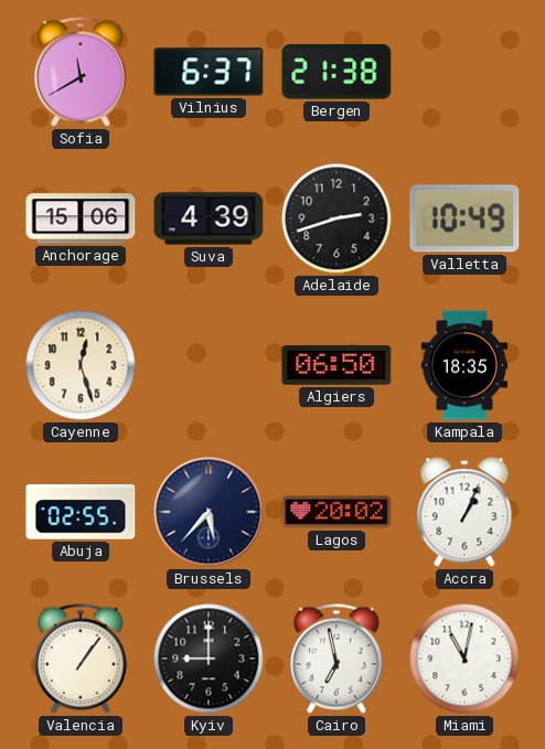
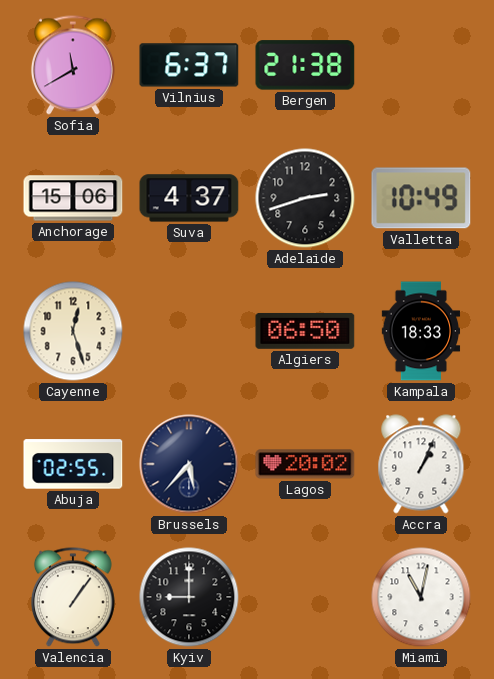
Suva: 4:39 -> 4:37
Kampala: 18:35 -> 18:33
Cairo: 6:58 -> none
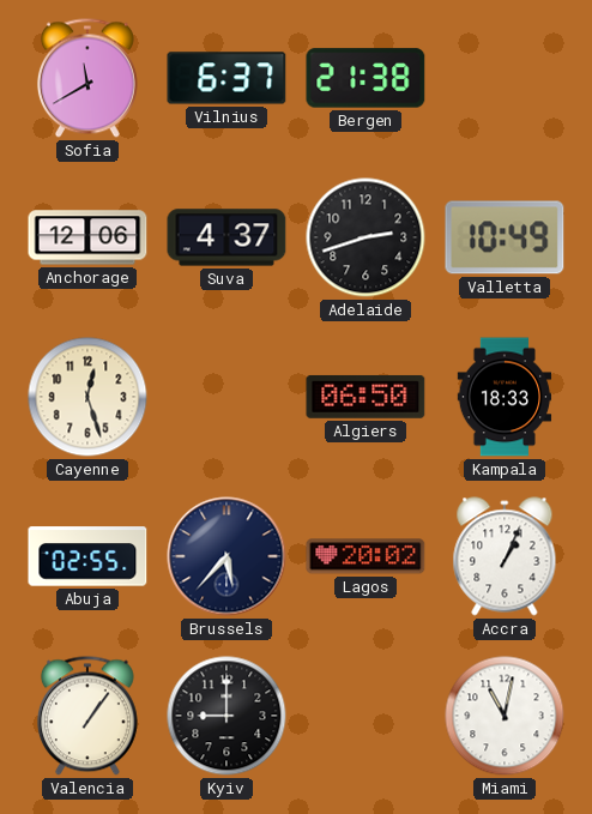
Anchorage: 15:06 -> 12:06
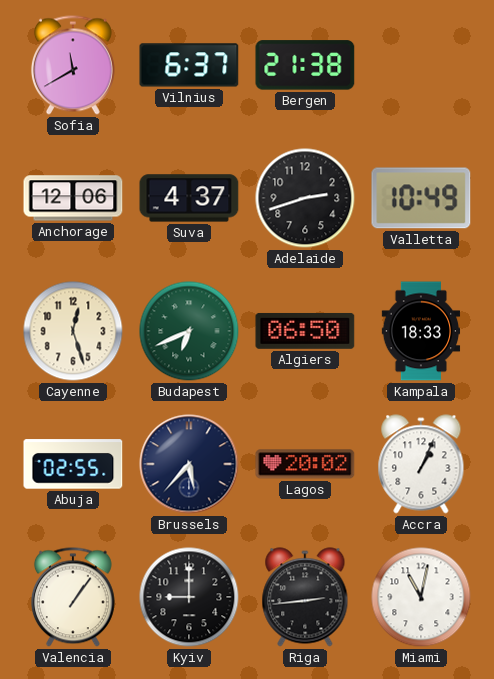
Budapest: none -> 6:41
Riga: none -> 2:44
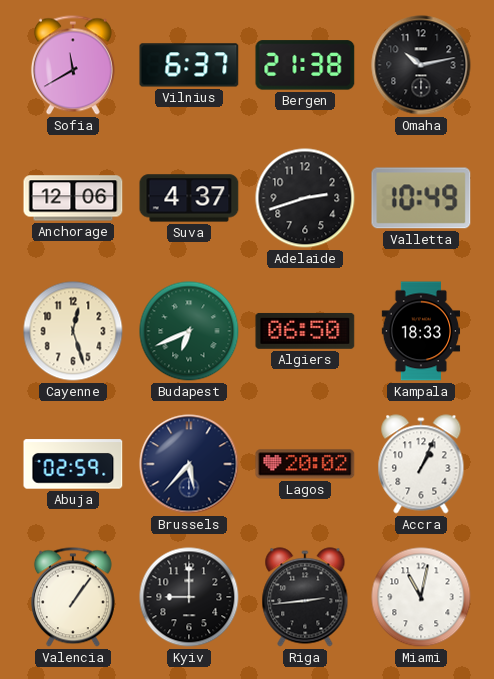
Omaha: none -> 10:13
Abuja: 02:55 -> 02:59
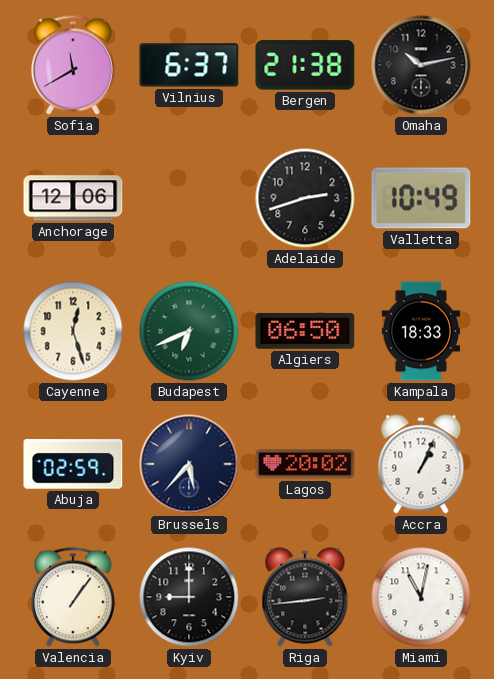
Suva: 4:37 -> none
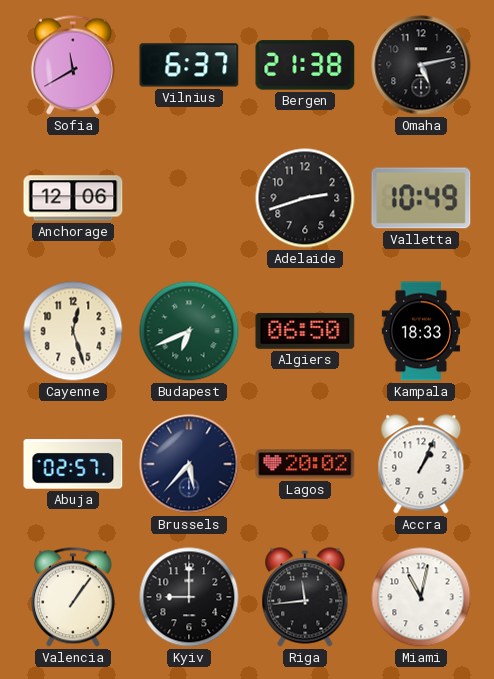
Omaha: 10:13 -> 5:13
Abuja: 02:59 -> 02:57
Riga: 2:44 -> 11:44
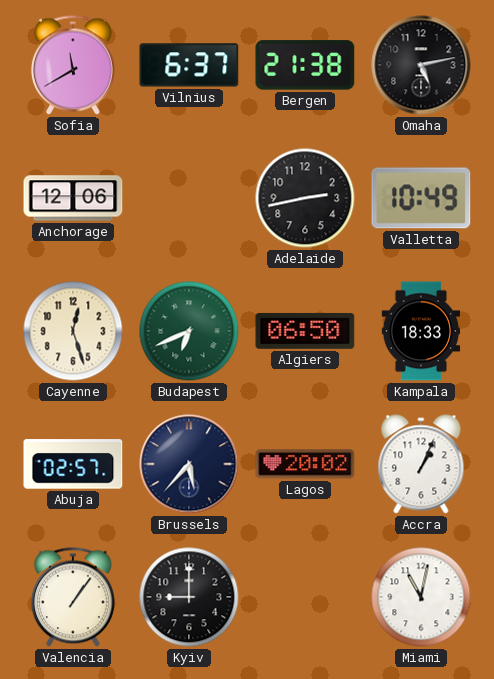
Adelaide: 2:42 -> 2:43
Riga: 11:44 -> none
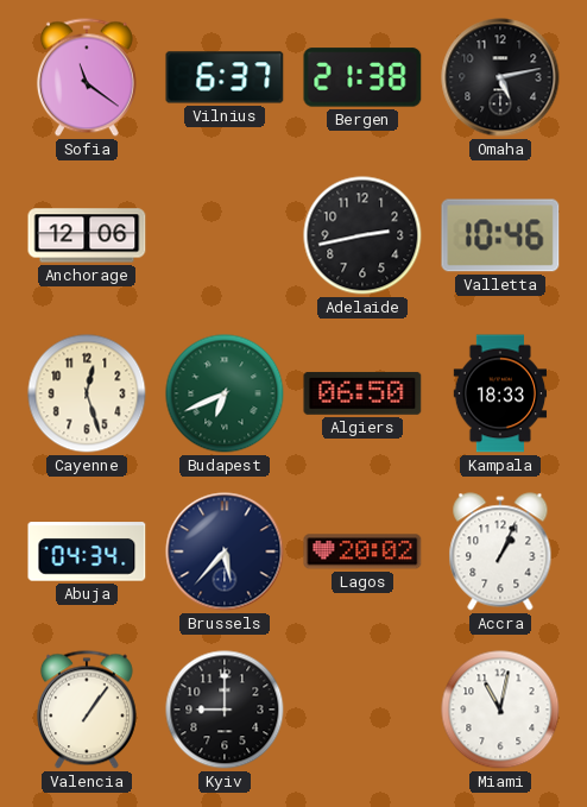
Sofia: 11:40 -> 11:21
Valletta: 10:49 -> 10:46
Abuja: 02:57 -> 04:34
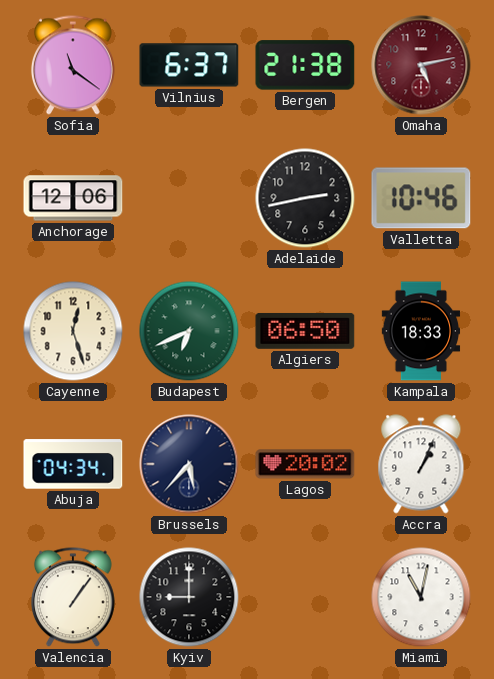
Omaha dial: black -> burgundy
